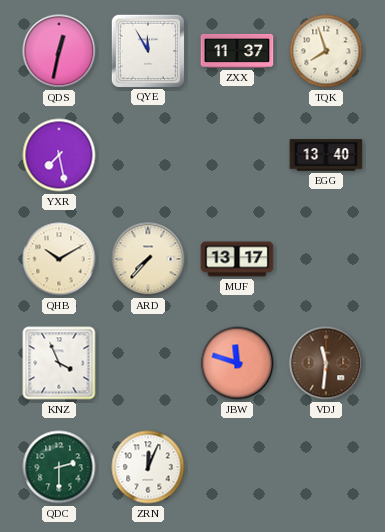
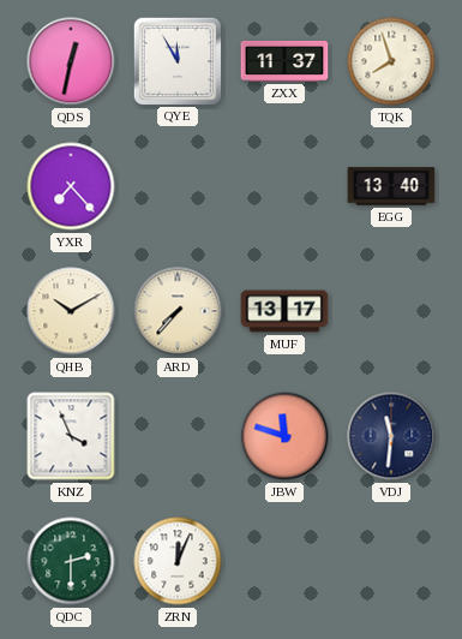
YXR: 7:28 -> 7:23
VDJ dial: brown -> navy
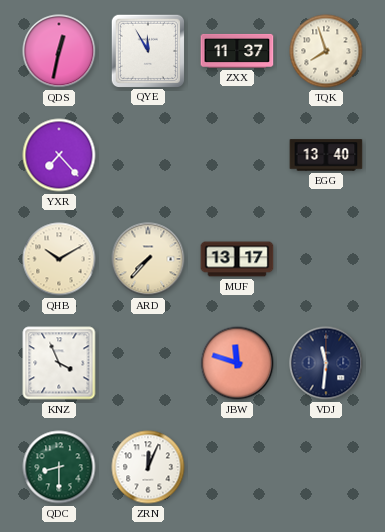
QDC: 2:30 -> 8:30
